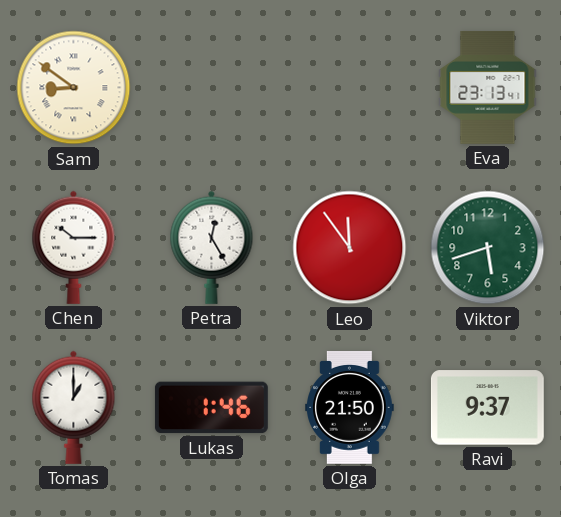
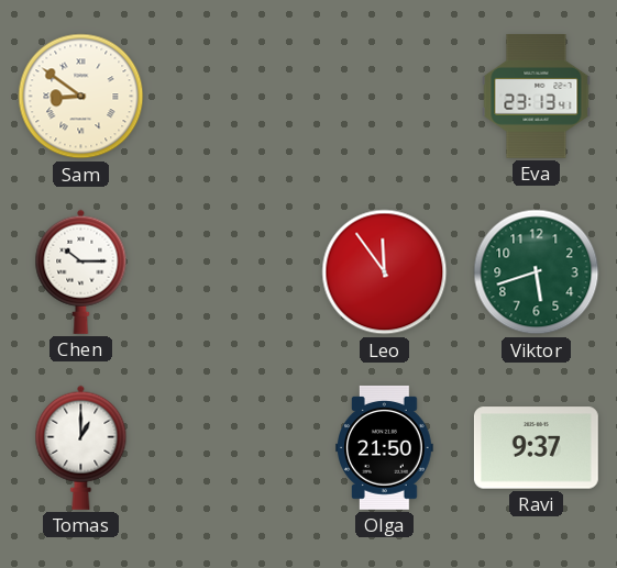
Petra: 12:25 -> none
Lukas: 1:46 -> none
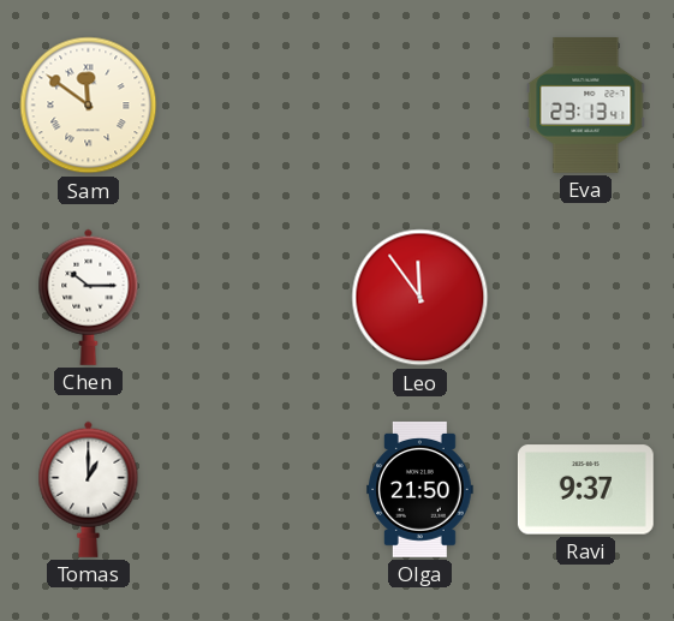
Sam: 8:51 -> 11:51
Viktor: 5:42 -> none
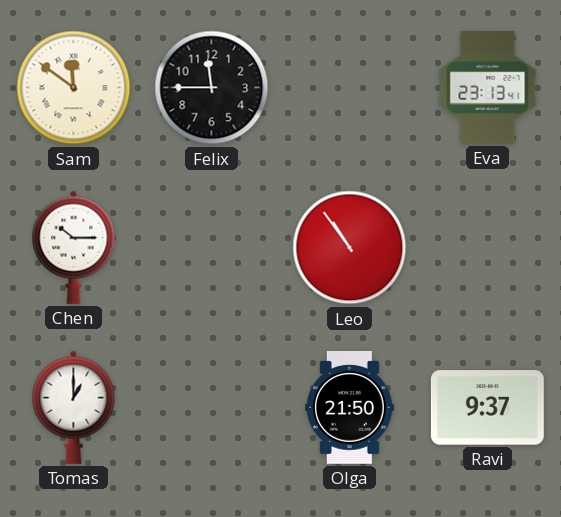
Felix: none -> 11:45
Leo: 11:54 -> 10:54
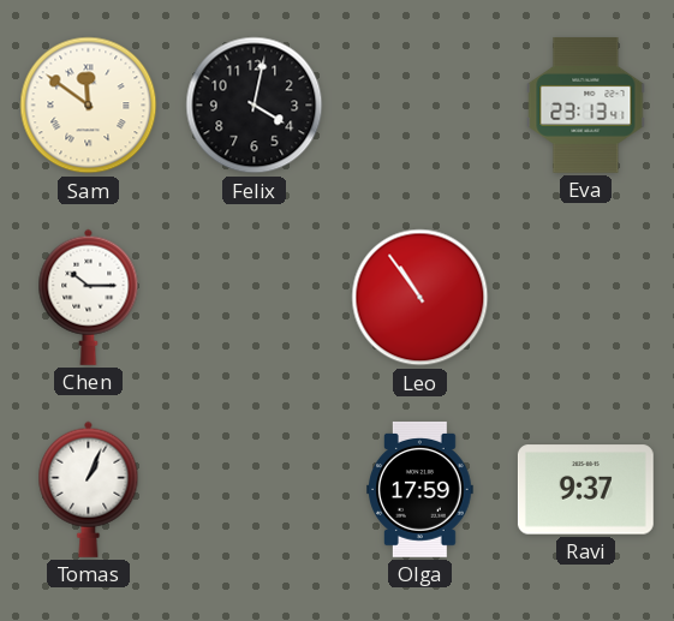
Felix: 11:45 -> 4:02
Tomas: 1:00 -> 1:04
Olga: 21:50 -> 17:59
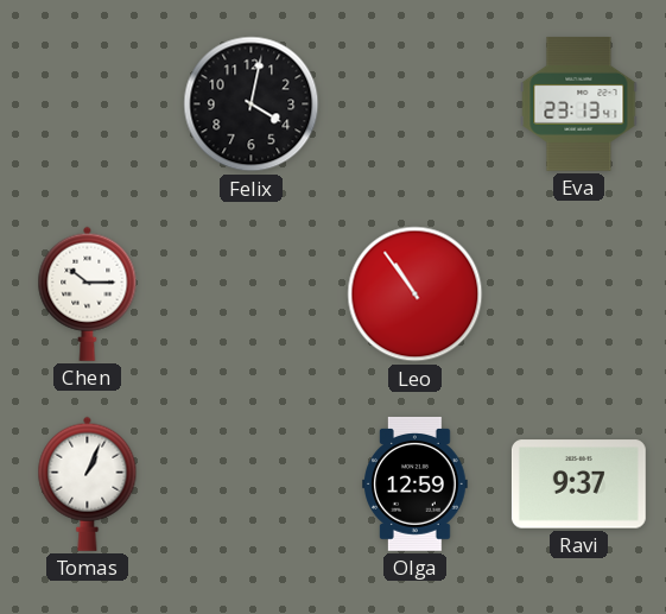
Sam: 11:51 -> none
Olga: 17:59 -> 12:59
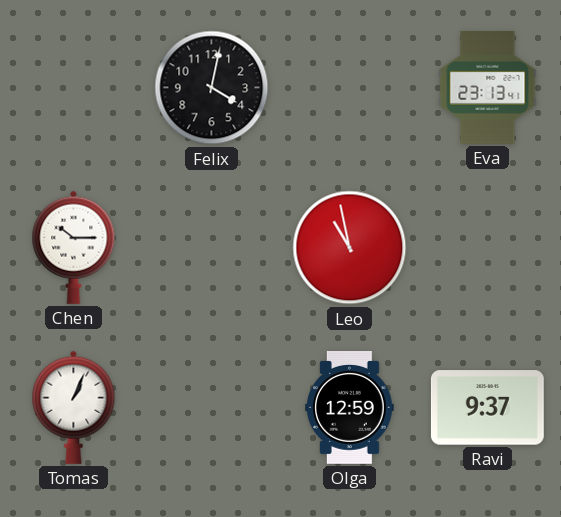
Leo: 10:54 -> 10:58
